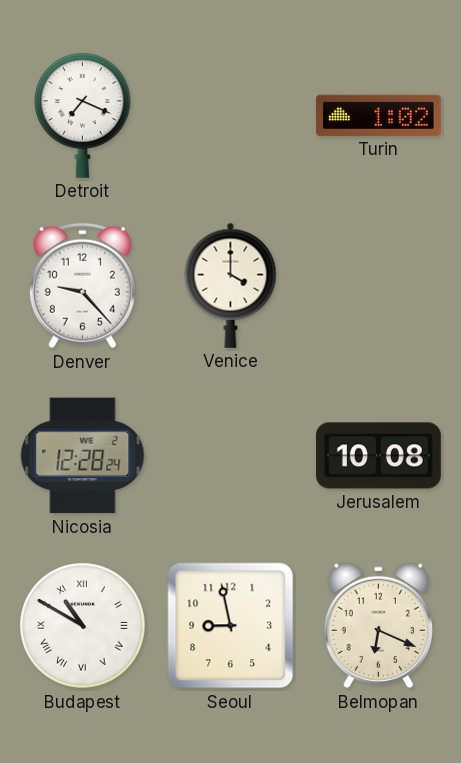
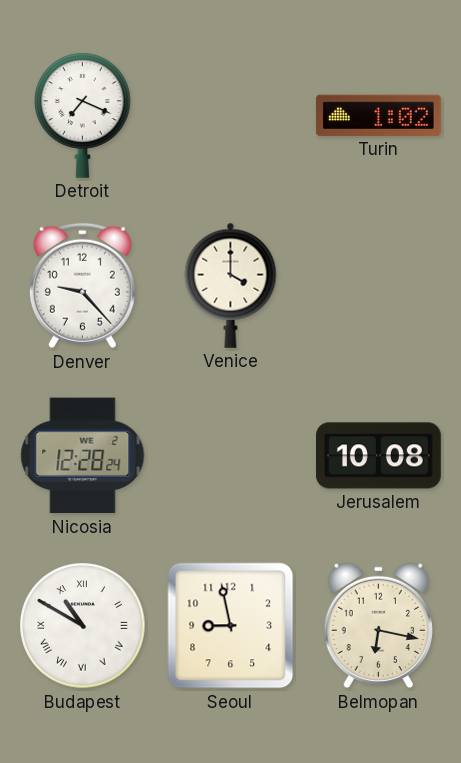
Belmopan: 6:19 -> 6:17
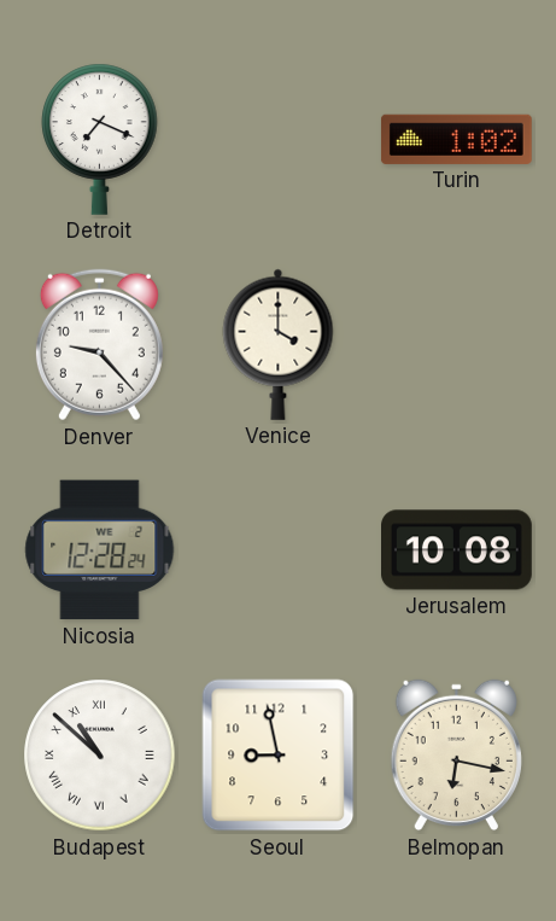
Budapest: 10:50 -> 10:52
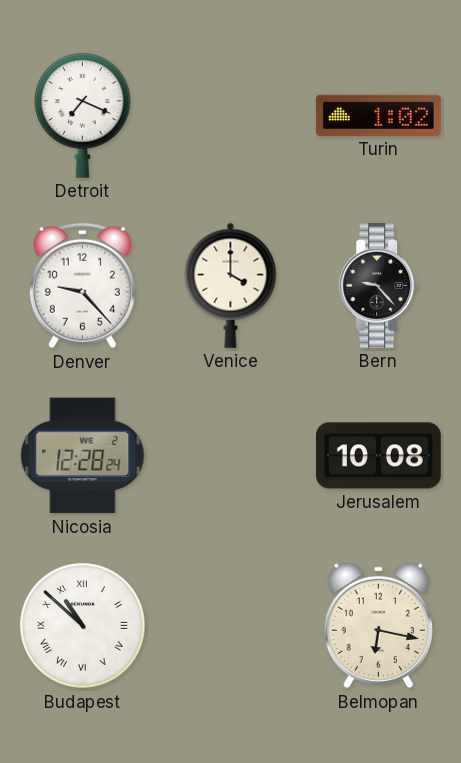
Bern: none -> 9:23
Seoul: 8:58 -> none
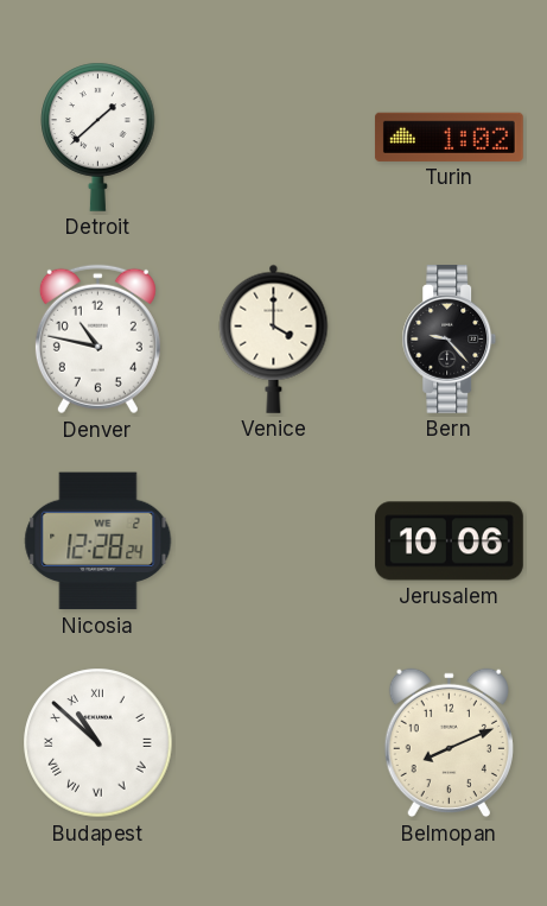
Detroit: 7:19 -> 1:38
Denver: 9:23 -> 10:47
Jerusalem: 10:08 -> 10:06
Belmopan: 6:17 -> 8:11
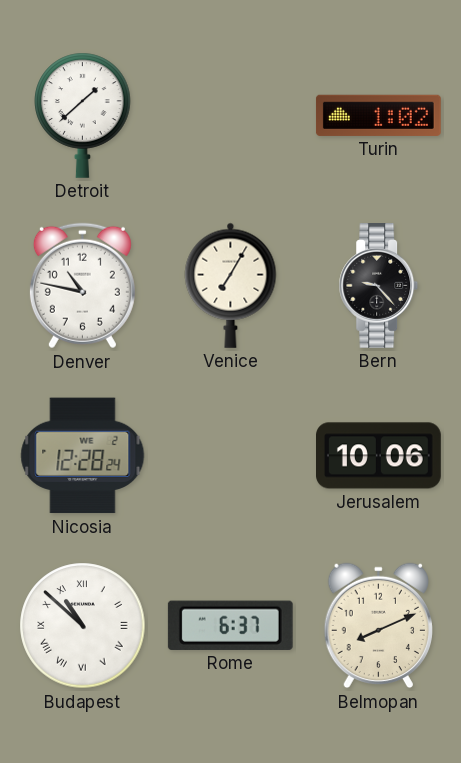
Venice: 4:00 -> 7:05
Rome: none -> 6:37
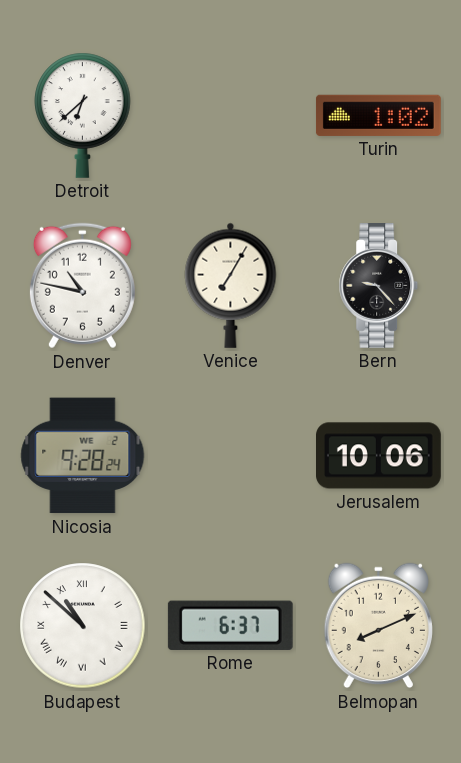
Detroit: 1:38 -> 6:38
Nicosia: 12:28 -> 9:28
